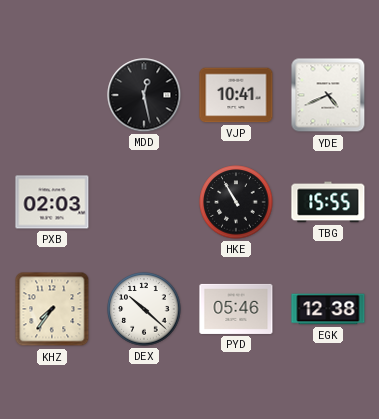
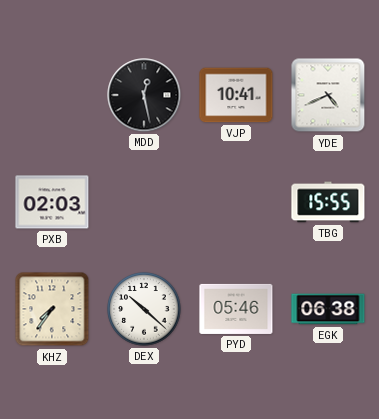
HKE: 10:55 -> none
EGK: 12:38 -> 06:38
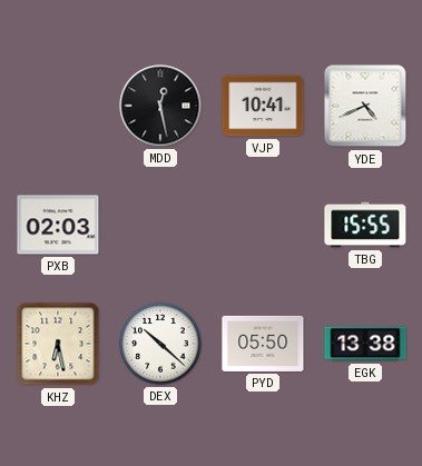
KHZ: 7:36 -> 6:28
PYD: 05:46 -> 05:50
EGK: 06:38 -> 13:38
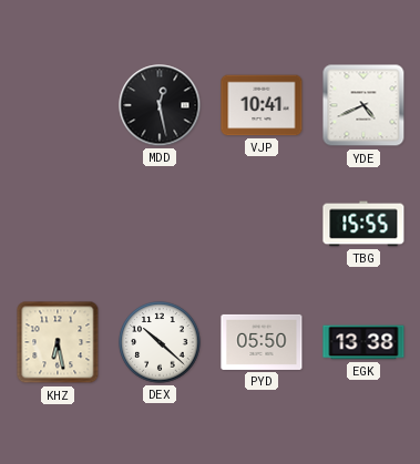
PXB: 02:03 -> none
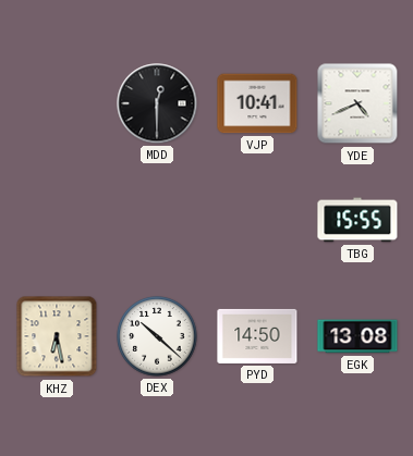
MDD: 12:28 -> 12:30
PYD: 05:50 -> 14:50
EGK: 13:38 -> 13:08
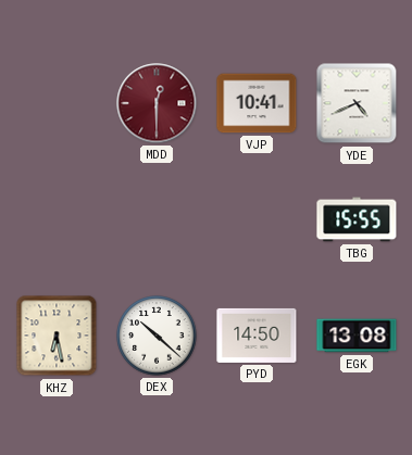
MDD dial: black -> burgundy
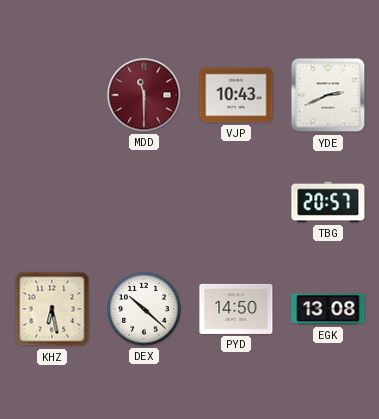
MDD: 12:30 -> 11:30
VJP: 10:41 -> 10:43
YDE: 4:41 -> 2:41
TBG: 15:55 -> 20:57
